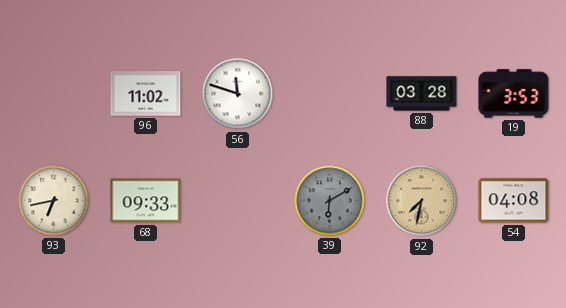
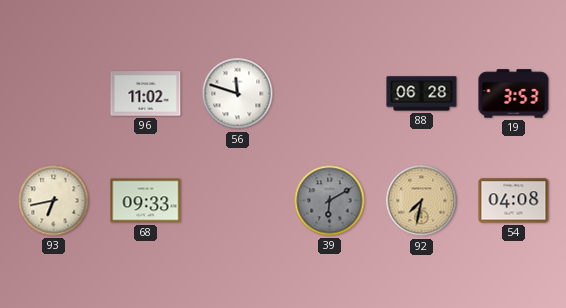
88: 03:28 -> 06:28
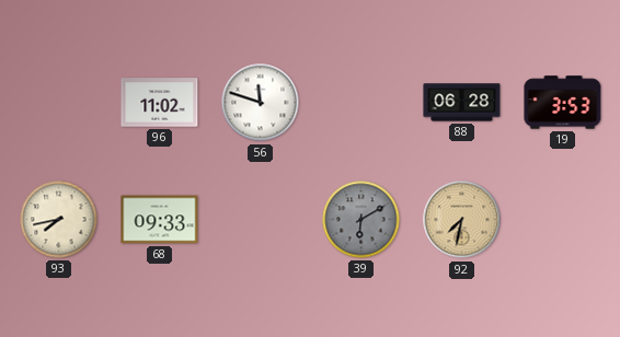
93: 6:43 -> 7:43
54: 04:08 -> none
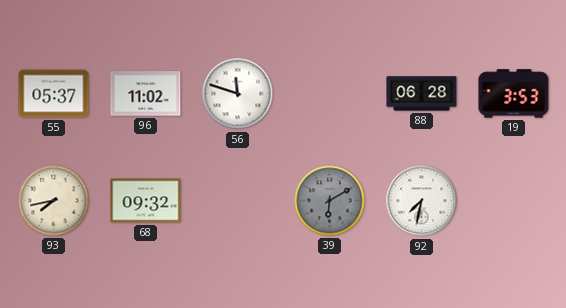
55: none -> 05:37
68: 09:33 -> 09:32
92 dial: champagne -> white
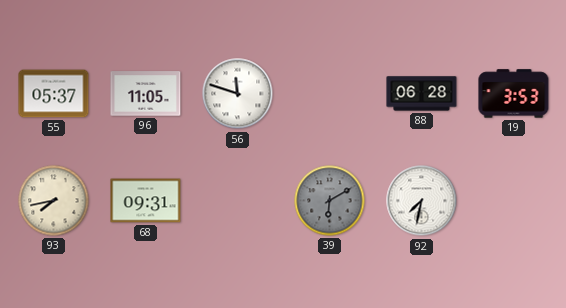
96: 11:02 -> 11:05
68: 09:32 -> 09:31
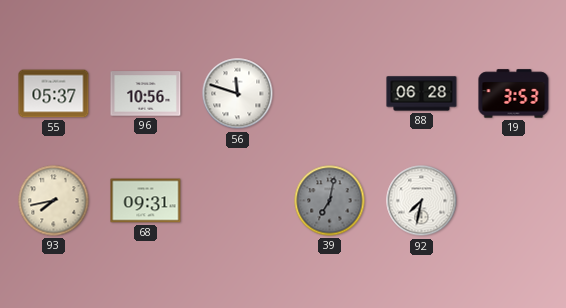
96: 11:05 -> 10:56
39: 6:10 -> 7:02
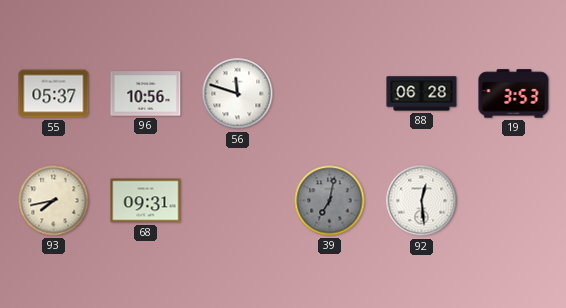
92: 7:32 -> 12:29
